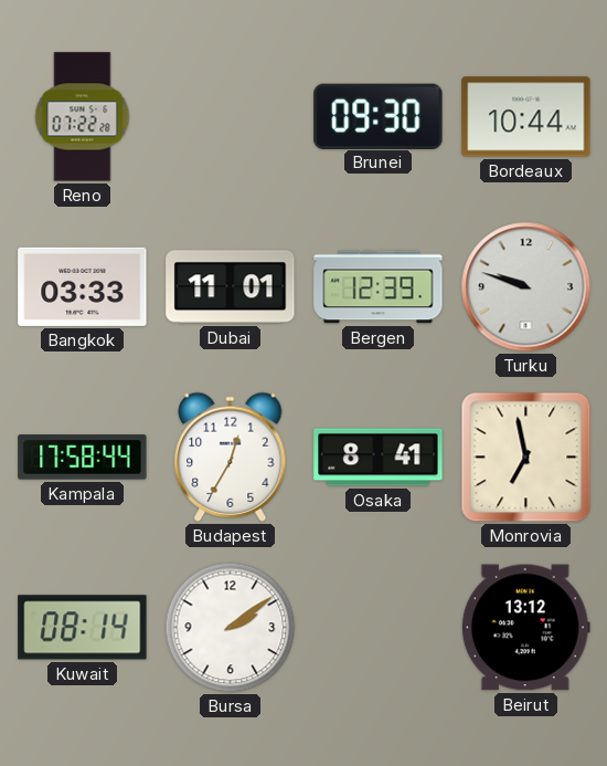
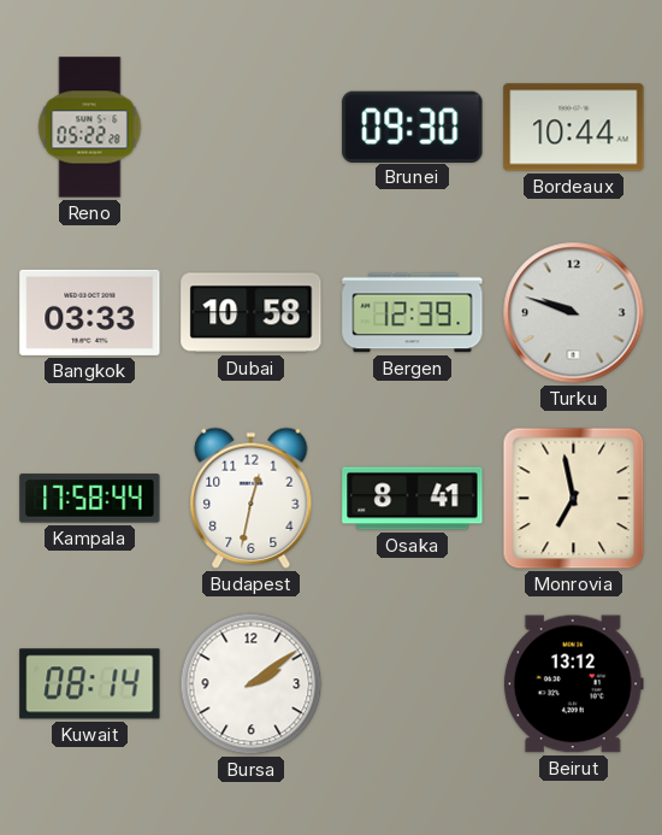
Reno: 07:22 -> 05:22
Dubai: 11:01 -> 10:58
Budapest: 12:35 -> 12:32
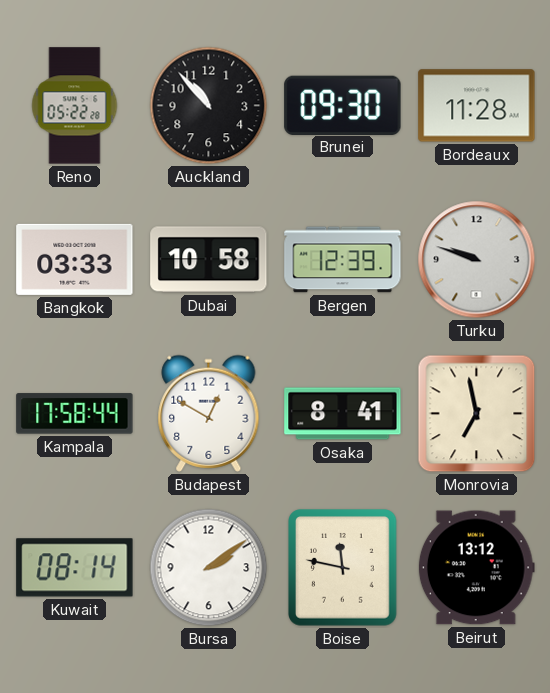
Auckland: none -> 10:53
Bordeaux: 10:44 -> 11:28
Budapest: 12:32 -> 12:50
Boise: none -> 11:47
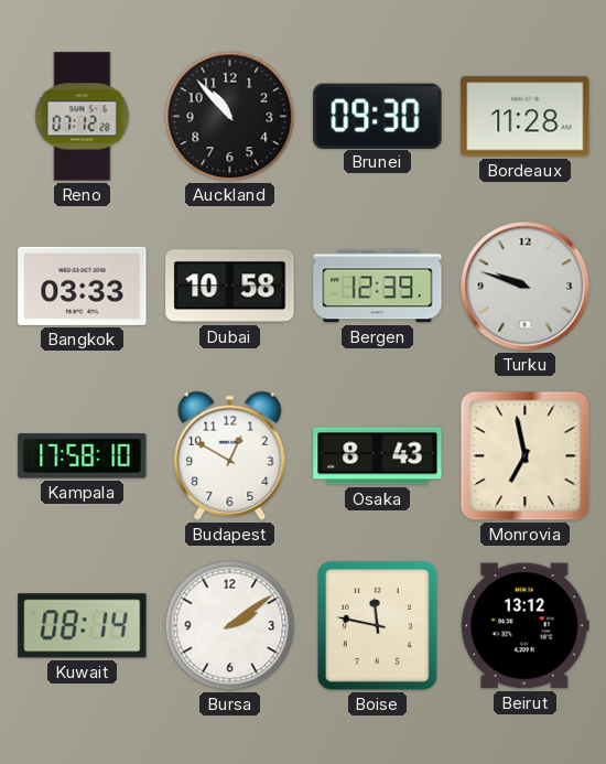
Reno: 05:22 -> 07:12
Kampala: 17:58:44 -> 17:58:10
Osaka: 8:41 -> 8:43
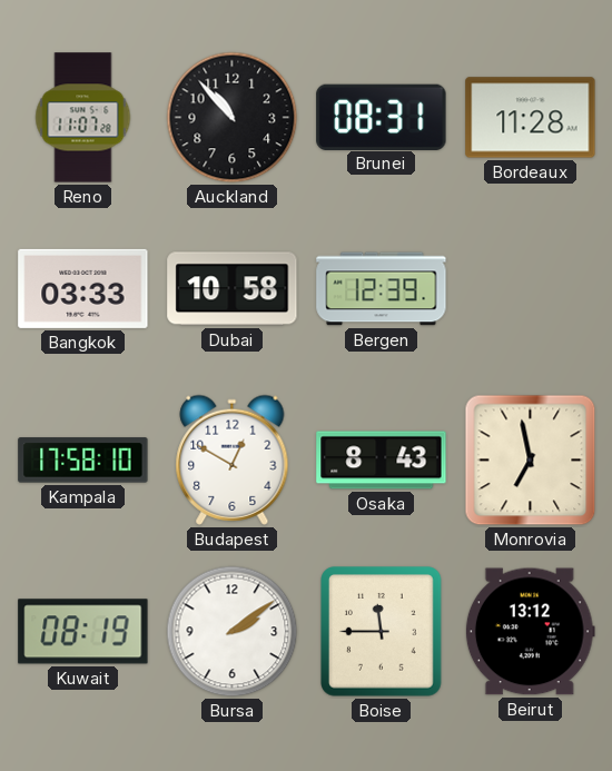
Reno: 07:12 -> 11:07
Brunei: 09:30 -> 08:31
Turku: 9:48 -> none
Kuwait: 08:14 -> 08:19
Boise: 11:47 -> 11:45
